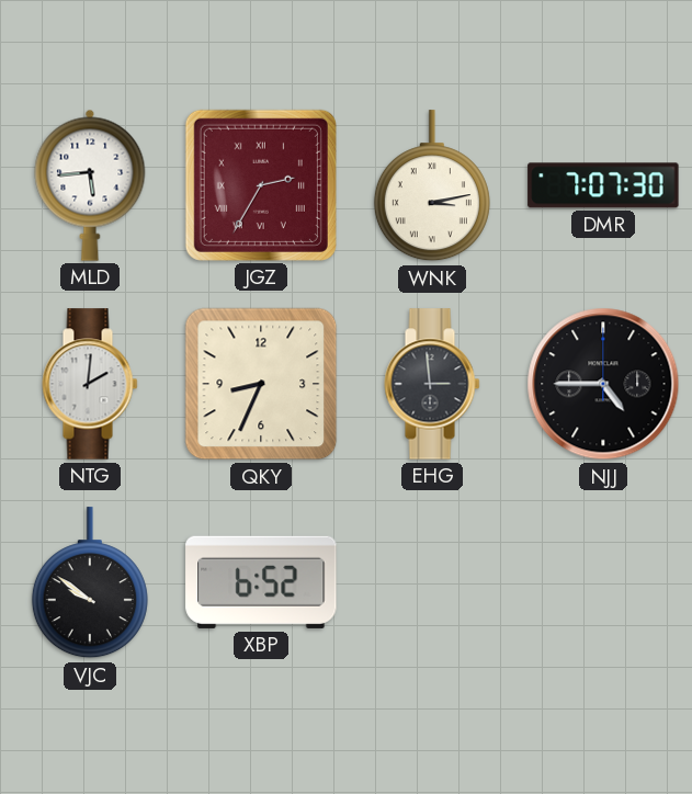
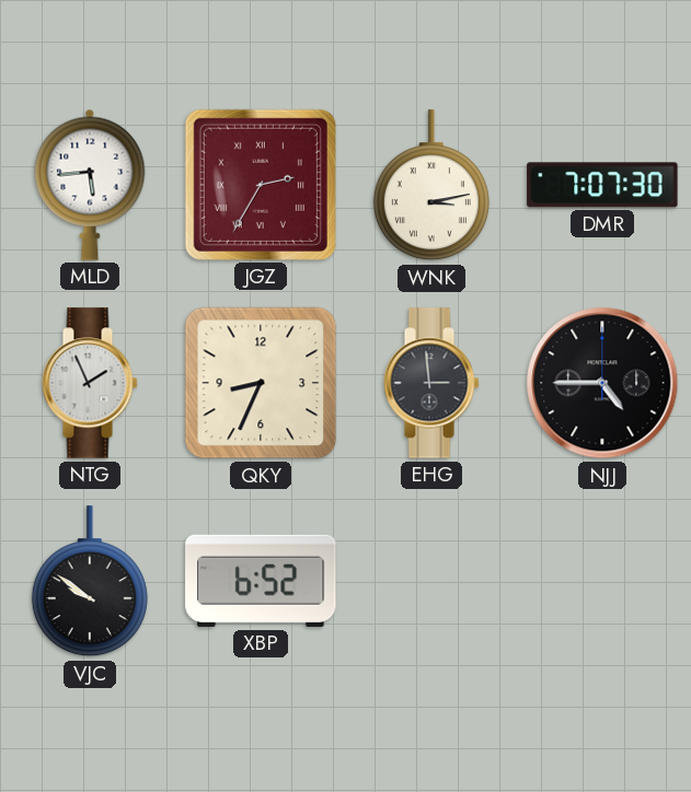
NTG: 2:01 -> 1:56
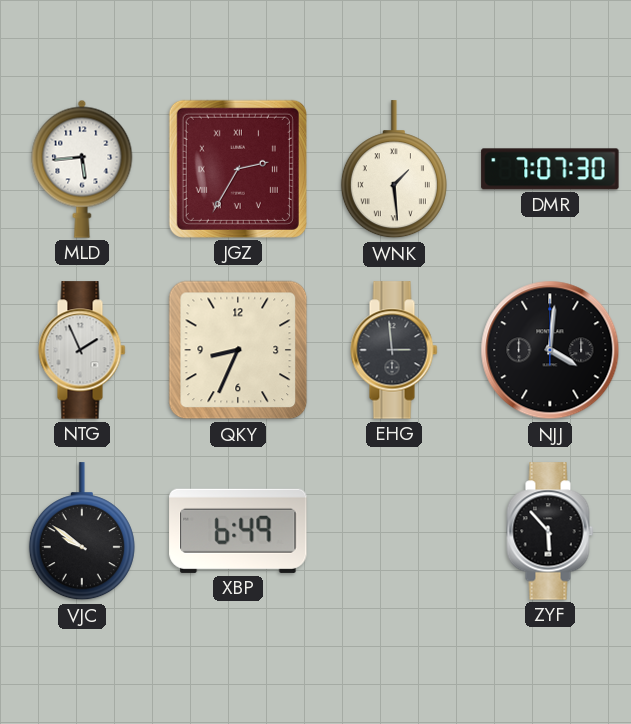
WNK: 3:13 -> 1:29
NJJ: 4:45 -> 4:01
XBP: 6:52 -> 6:49
ZYF: none -> 5:53
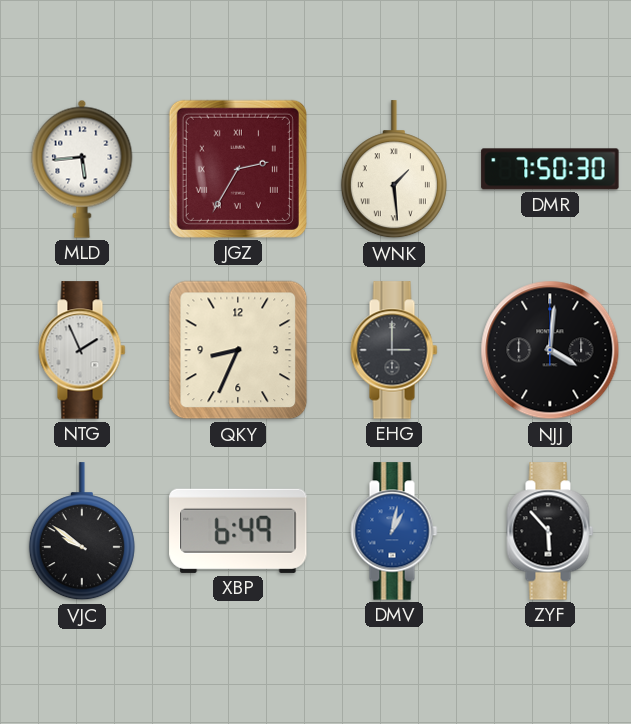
DMR: 7:07 -> 7:50
EHG: 2:59 -> 3:00
DMV: none -> 1:02
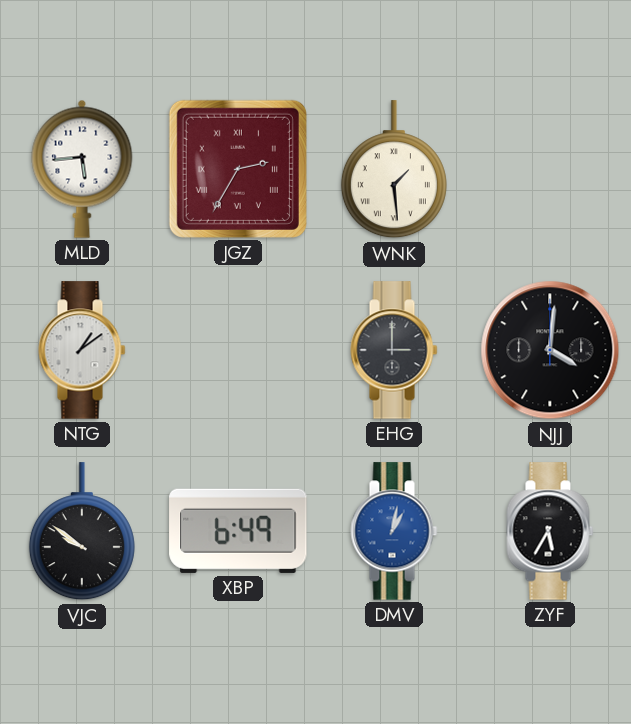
DMR: 7:50 -> none
NTG: 1:56 -> 1:09
QKY: 8:34 -> none
ZYF: 5:53 -> 5:35
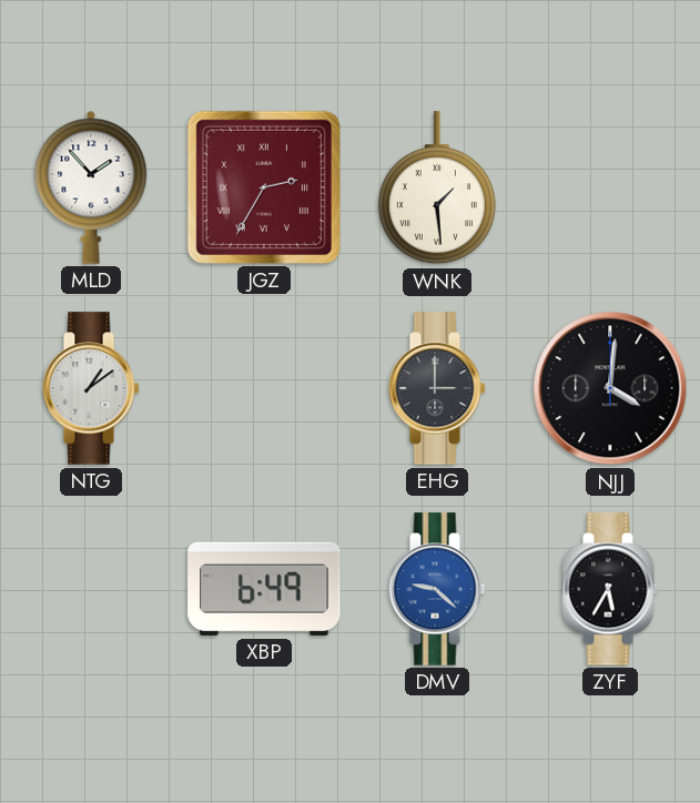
MLD: 5:44 -> 1:53
VJC: 9:51 -> none
DMV: 1:02 -> 9:22
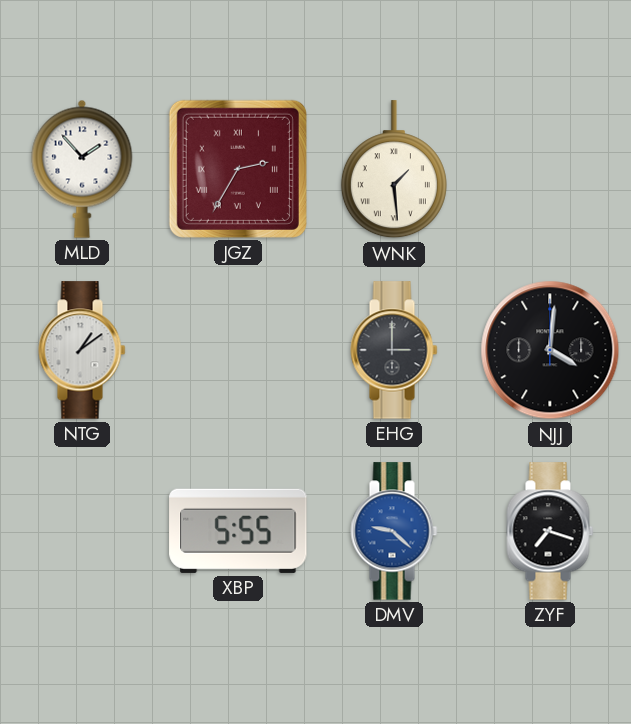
XBP: 6:49 -> 5:55
ZYF: 5:35 -> 7:18
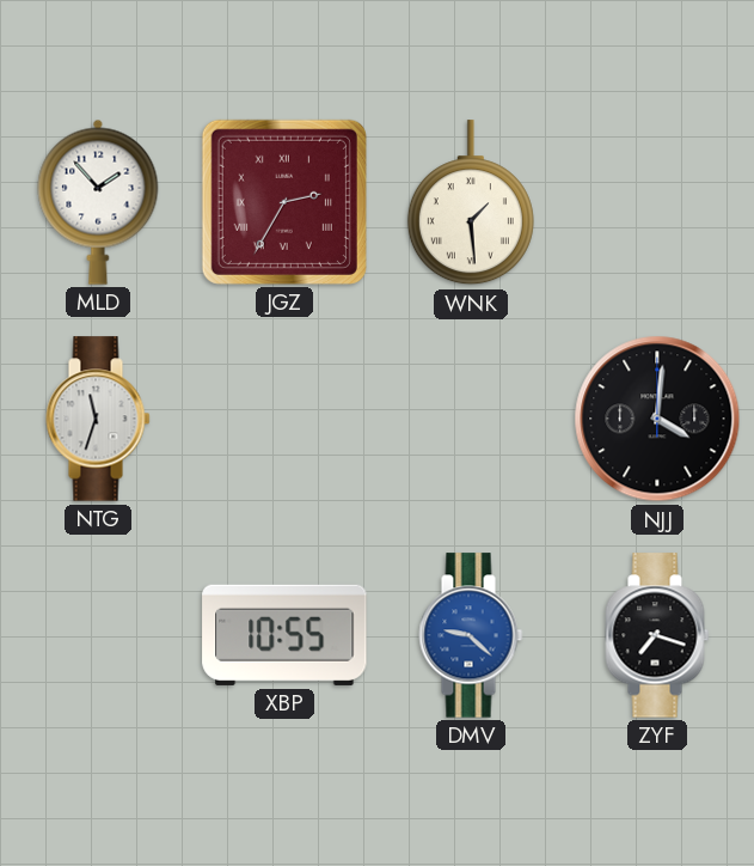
NTG: 1:09 -> 11:33
EHG: 3:00 -> none
XBP: 5:55 -> 10:55
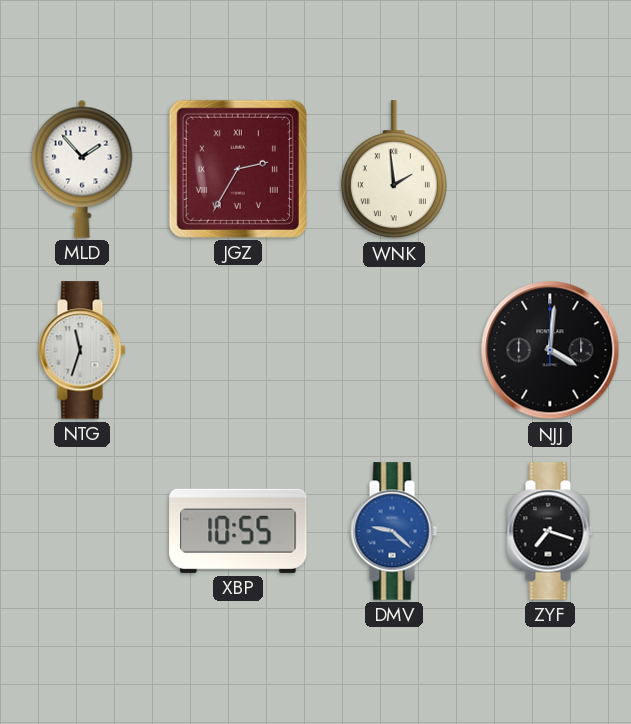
WNK: 1:29 -> 1:59
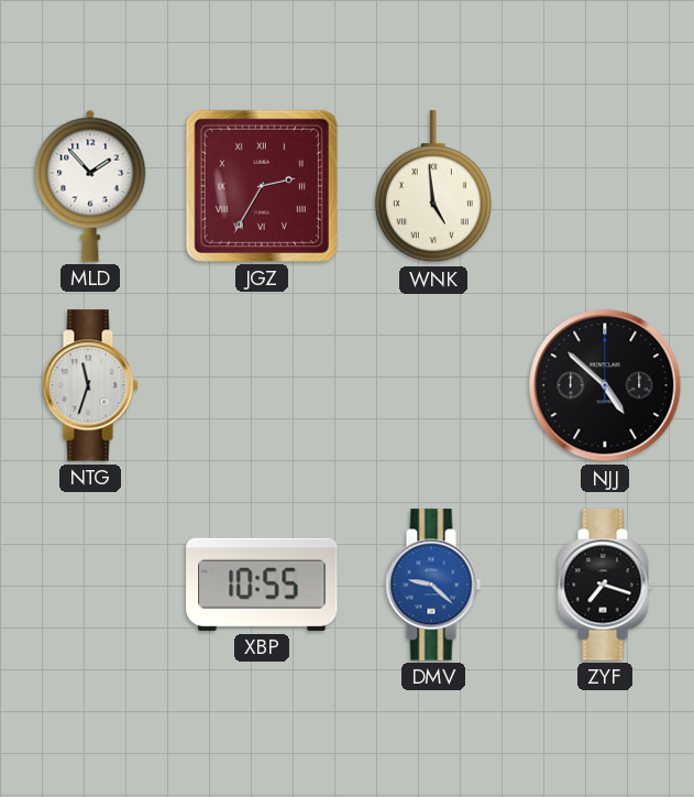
WNK: 1:59 -> 4:59
NJJ: 4:01 -> 4:52
